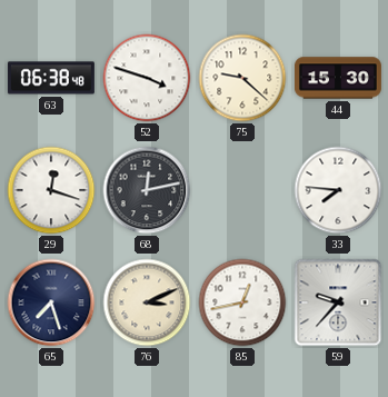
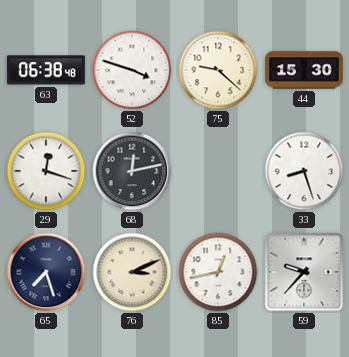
33: 7:46 -> 8:27
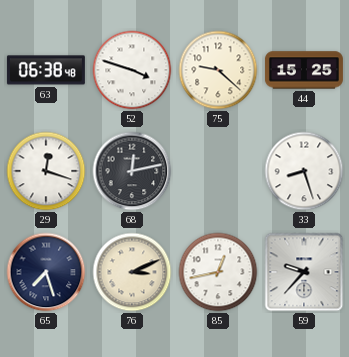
44: 15:30 -> 15:25
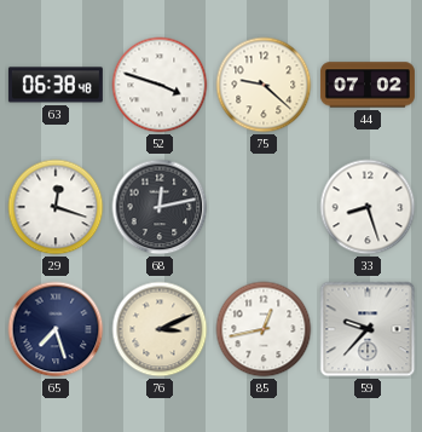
44: 15:25 -> 07:02
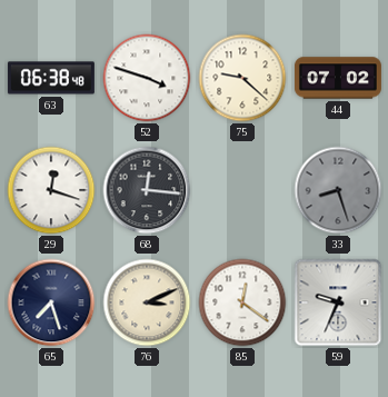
68: 12:13 -> 12:16
33 dial: white -> grey
85: 12:43 -> 12:21
59: 9:37 -> 9:34
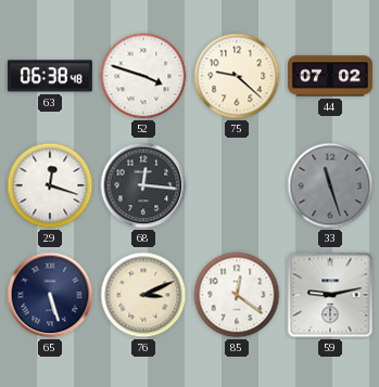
33: 8:27 -> 11:27
65: 7:27 -> 5:27
59: 9:34 -> 9:13
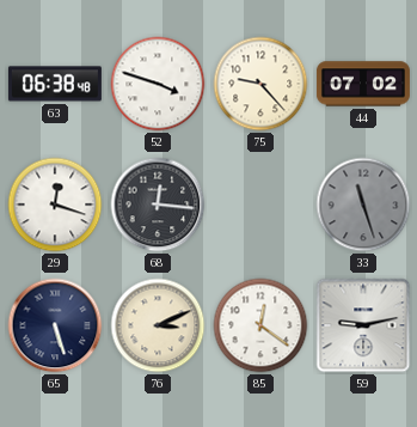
75: 9:22 -> 9:23
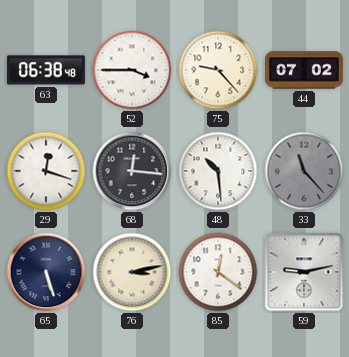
52: 3:48 -> 3:45
48: none -> 10:29
33: 11:27 -> 11:23
76: 3:11 -> 3:13
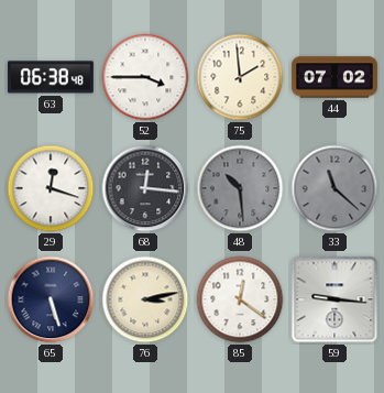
75: 9:23 -> 1:59
48 dial: white -> grey
33: 11:23 -> 11:22
59: 9:13 -> 9:16
